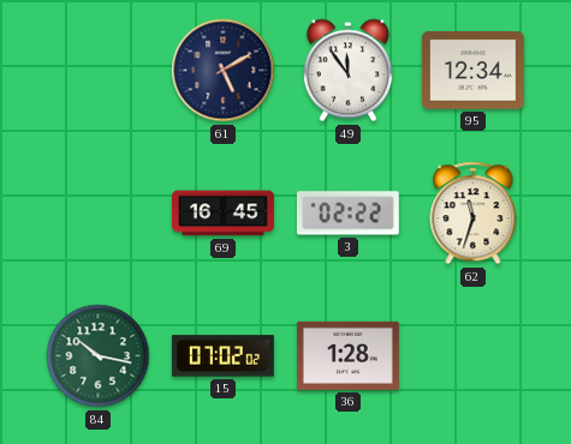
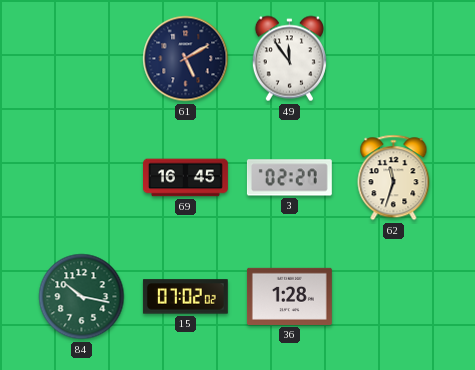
95: 12:34 -> none
3: 02:22 -> 02:27
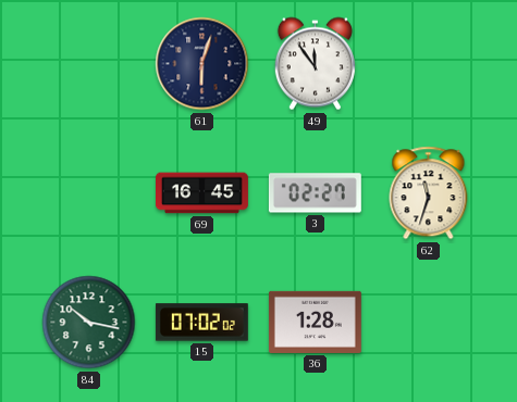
61: 5:10 -> 6:03
